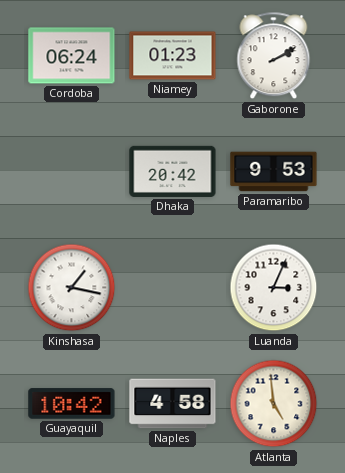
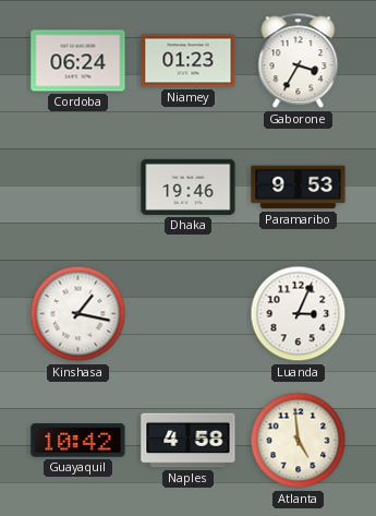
Gaborone: 2:10 -> 3:35
Dhaka: 20:42 -> 19:46
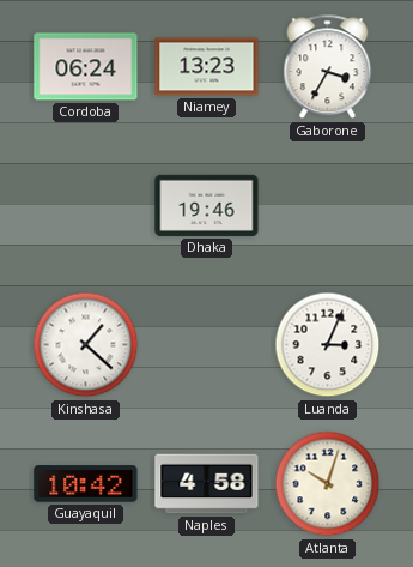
Niamey: 01:23 -> 13:23
Paramaribo: 9:53 -> none
Kinshasa: 1:17 -> 1:22
Atlanta: 4:59 -> 10:03
